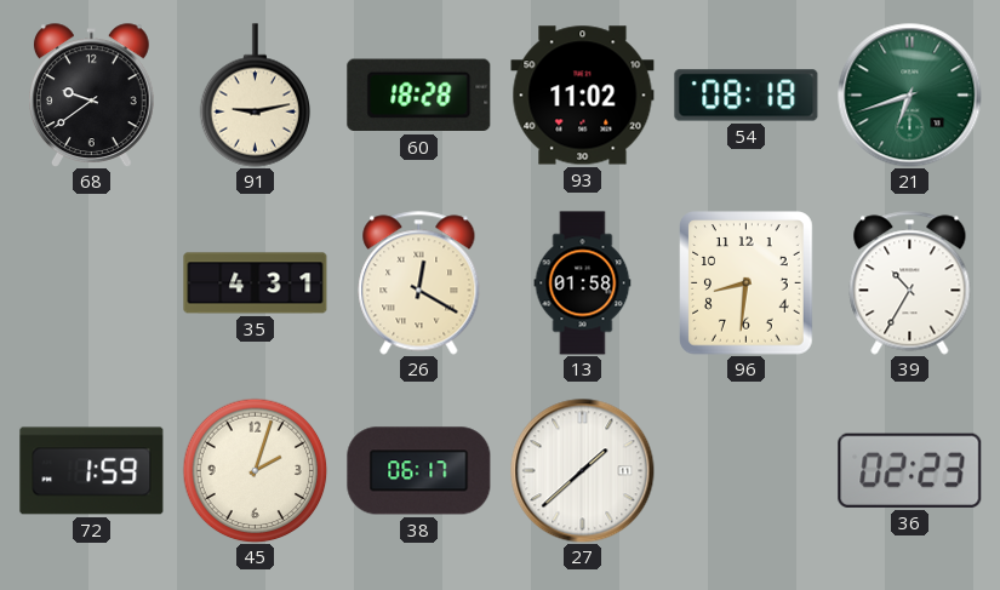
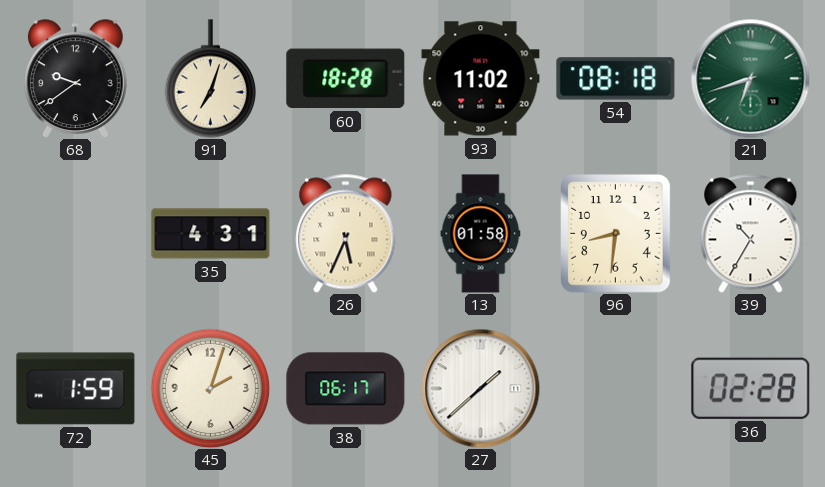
91: 9:13 -> 7:03
26: 12:20 -> 5:34
36: 02:23 -> 02:28
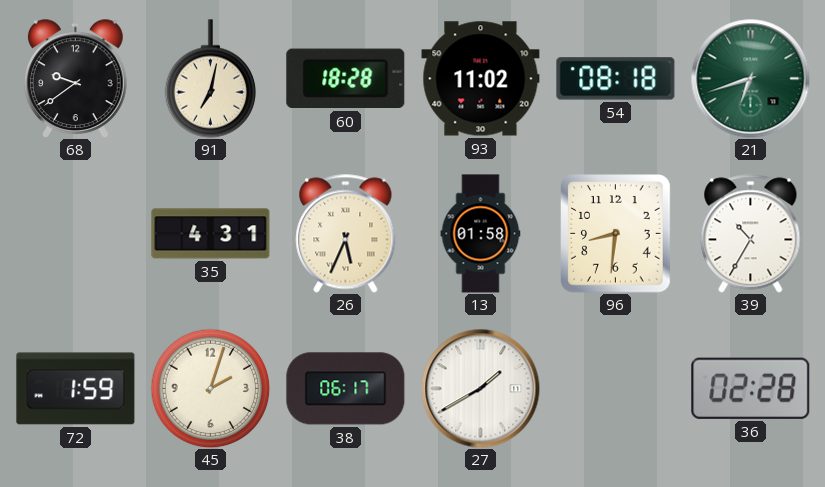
91: 7:03 -> 7:02
27: 1:38 -> 1:40
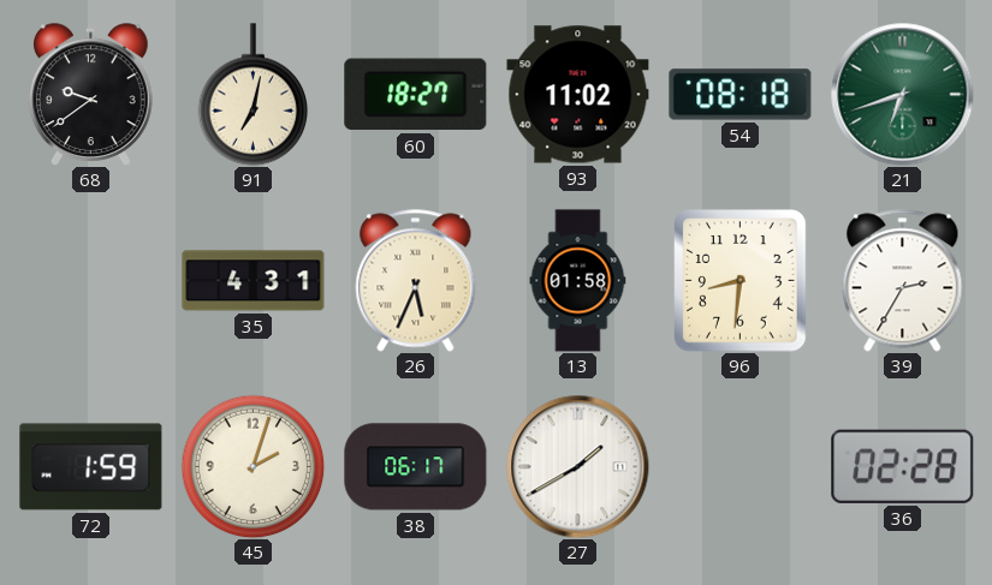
60: 18:28 -> 18:27
39: 10:35 -> 2:35
